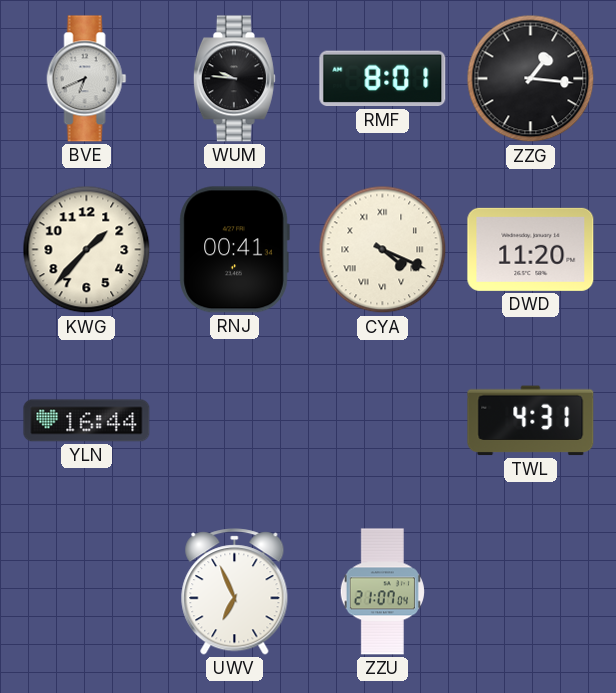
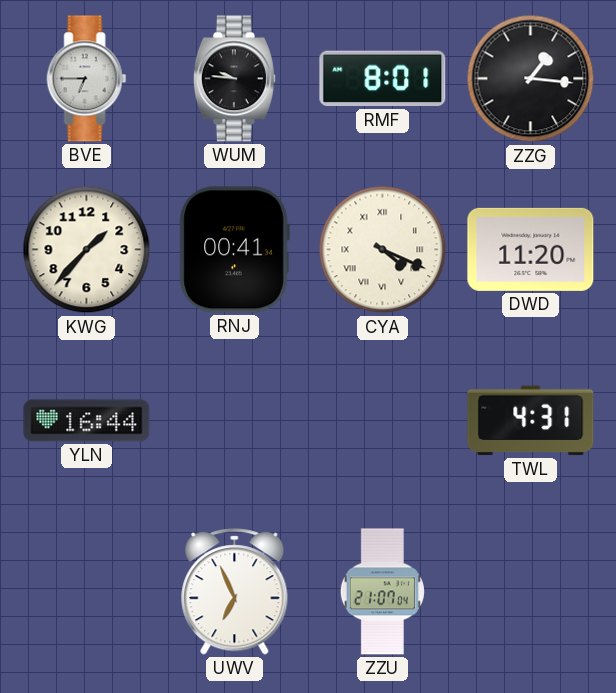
BVE: 6:41 -> 6:45
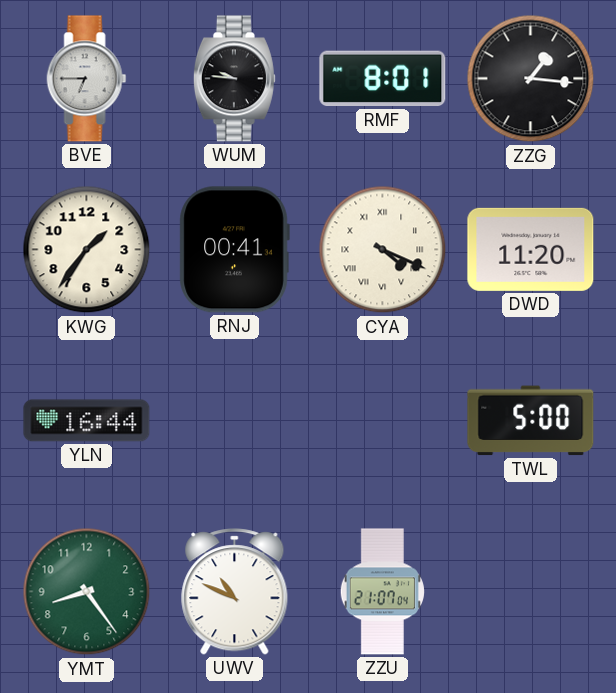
KWG: 1:37 -> 1:36
TWL: 4:31 -> 5:00
YMT: none -> 8:24
UWV: 6:56 -> 10:49
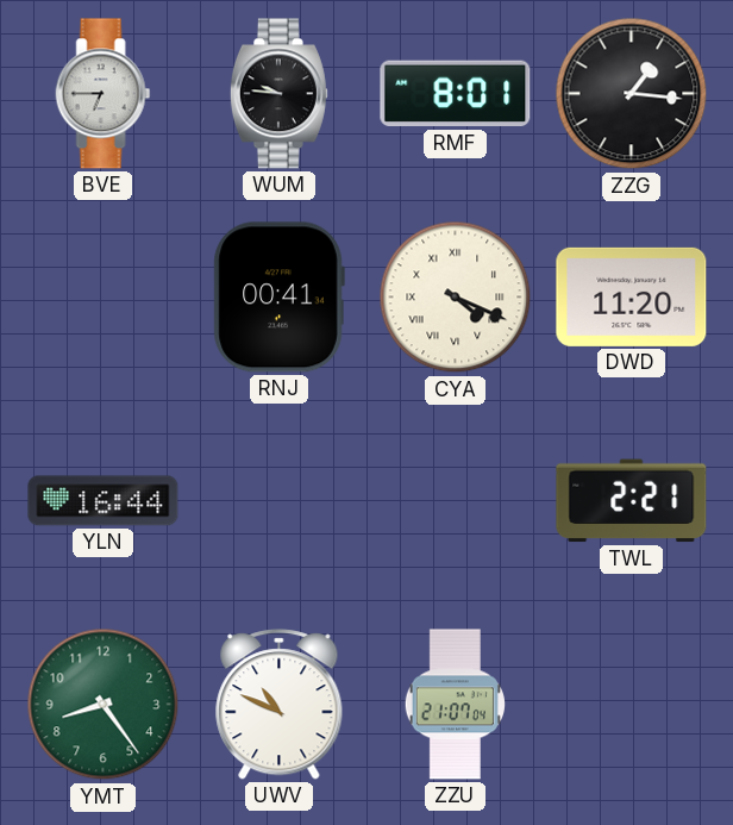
KWG: 1:36 -> none
TWL: 5:00 -> 2:21
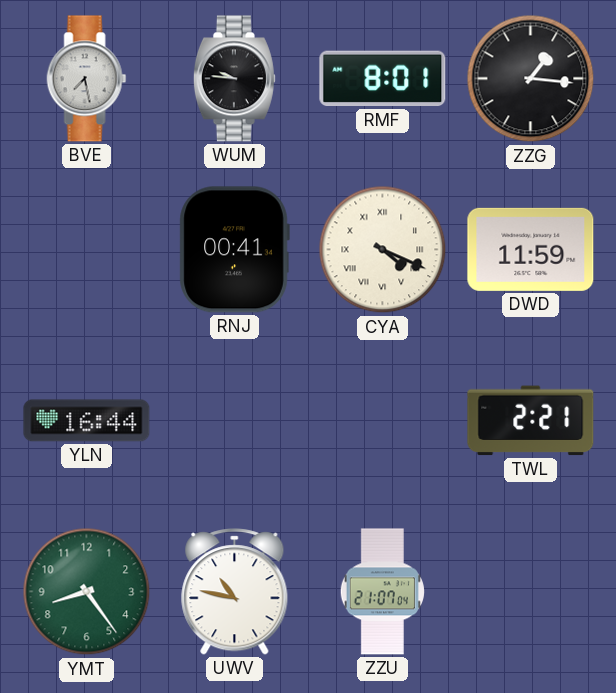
BVE: 6:45 -> 7:28
DWD: 11:20 -> 11:59
UWV: 10:49 -> 10:47
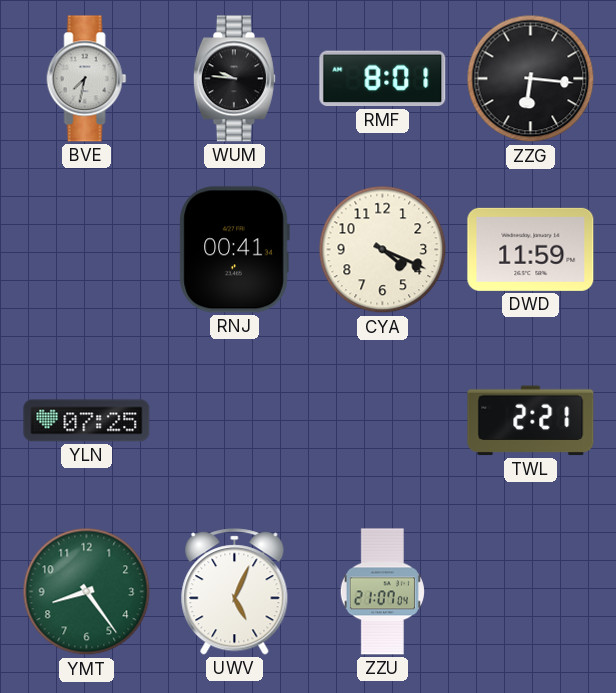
BVE: 7:28 -> 7:32
ZZG: 1:16 -> 6:16
CYA numerals: Roman -> Arabic
YLN: 16:44 -> 07:25
UWV: 10:47 -> 5:04
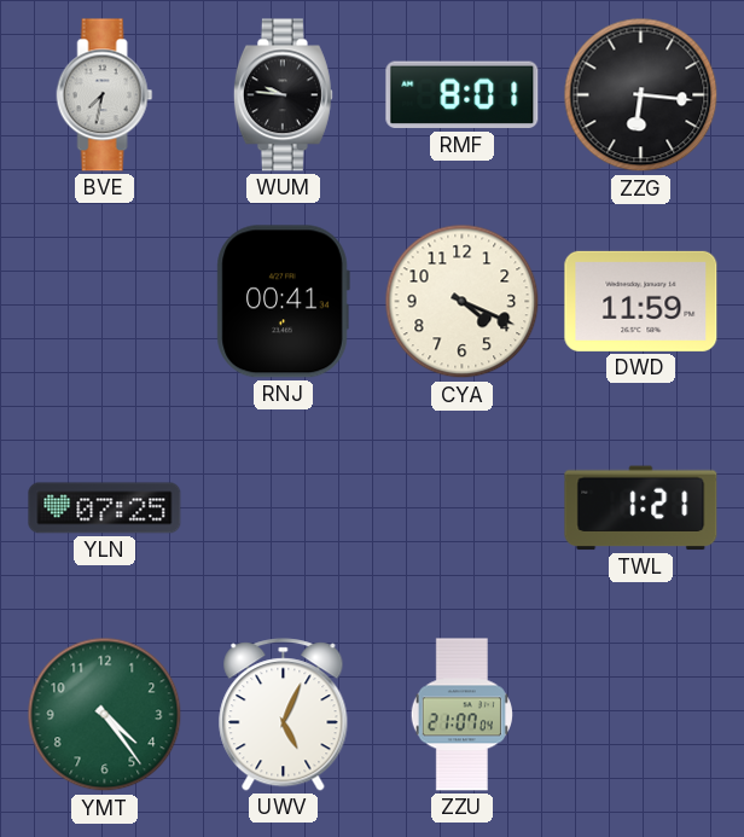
TWL: 2:21 -> 1:21
YMT: 8:24 -> 4:24
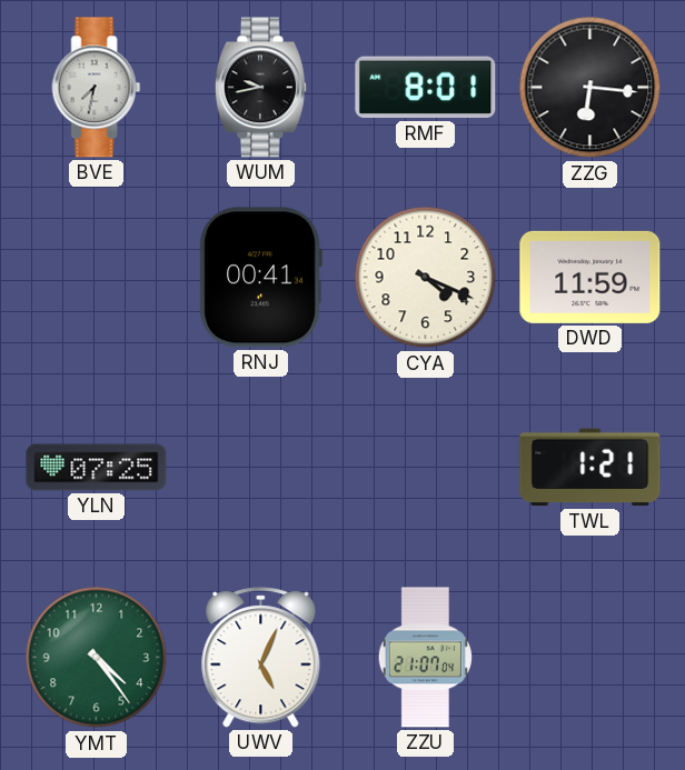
WUM: 9:46 -> 9:43
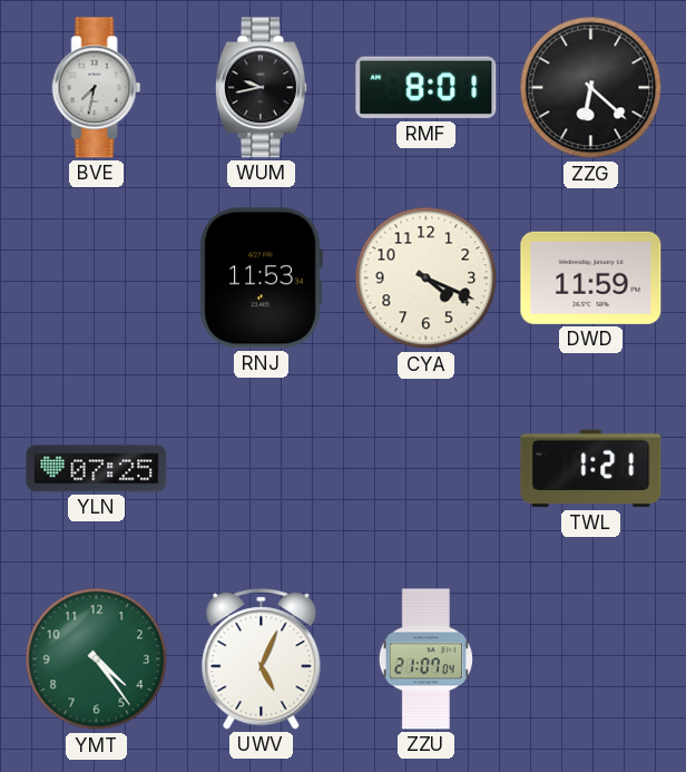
ZZG: 6:16 -> 6:22
RNJ: 00:41 -> 11:53
